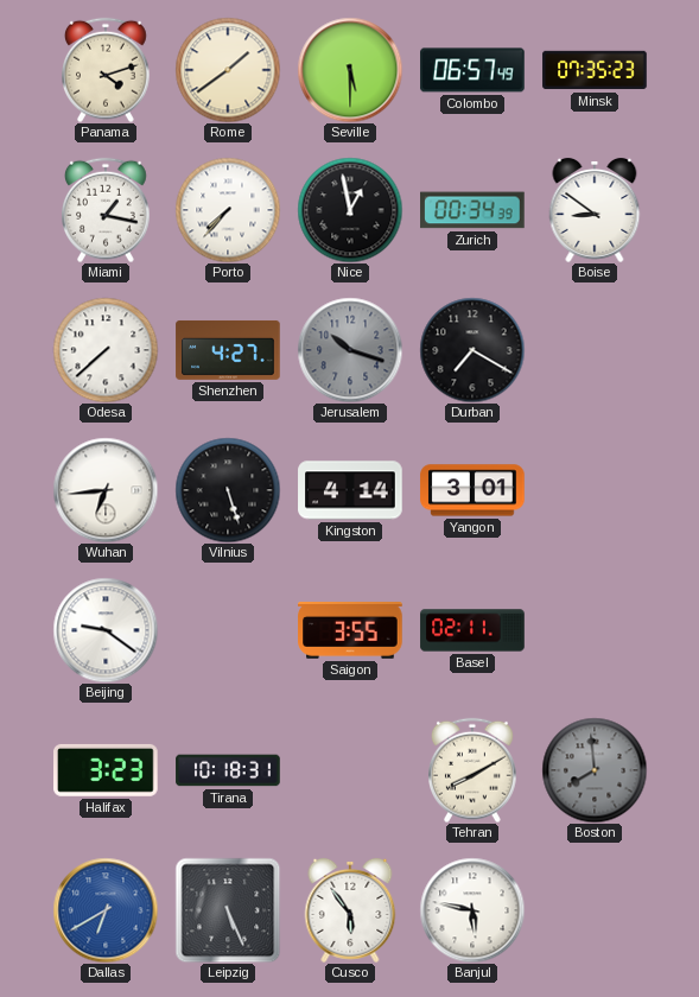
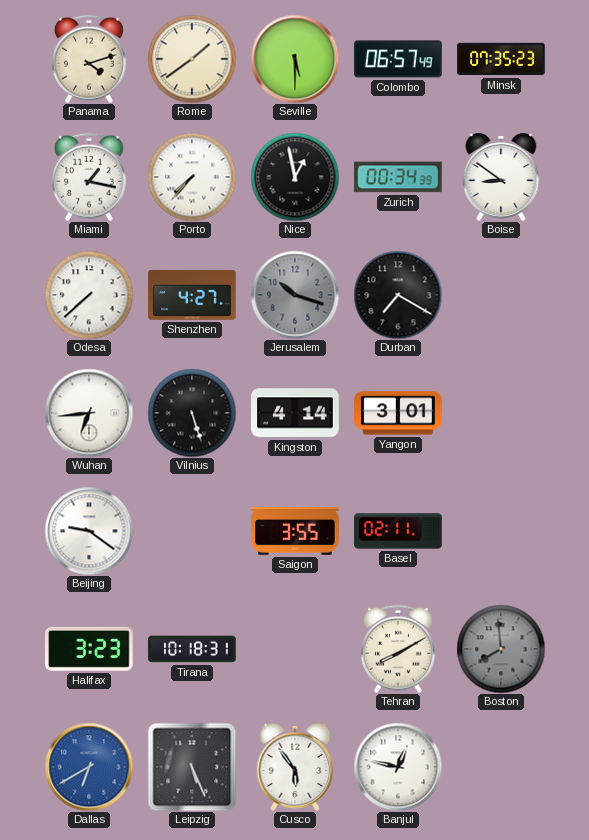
Banjul: 5:47 -> 12:47
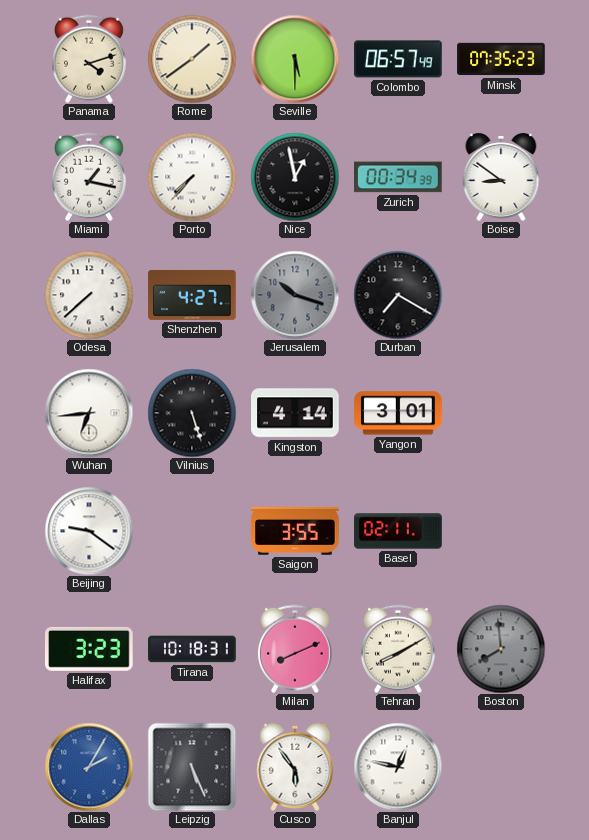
Milan: none -> 8:11
Dallas: 6:40 -> 2:05
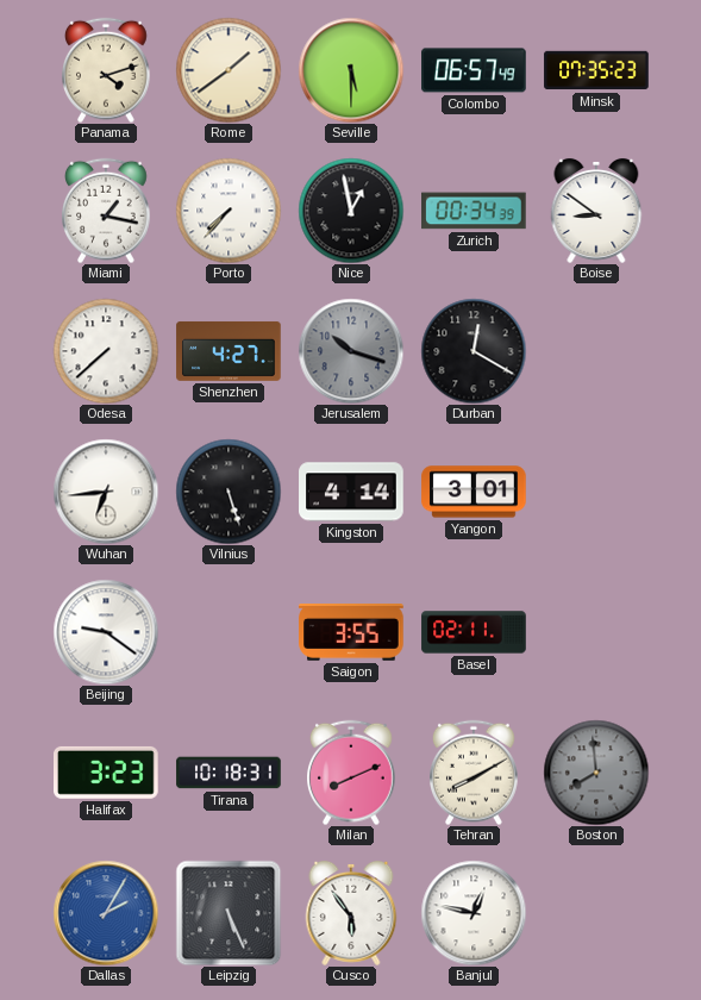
Durban: 7:20 -> 12:20
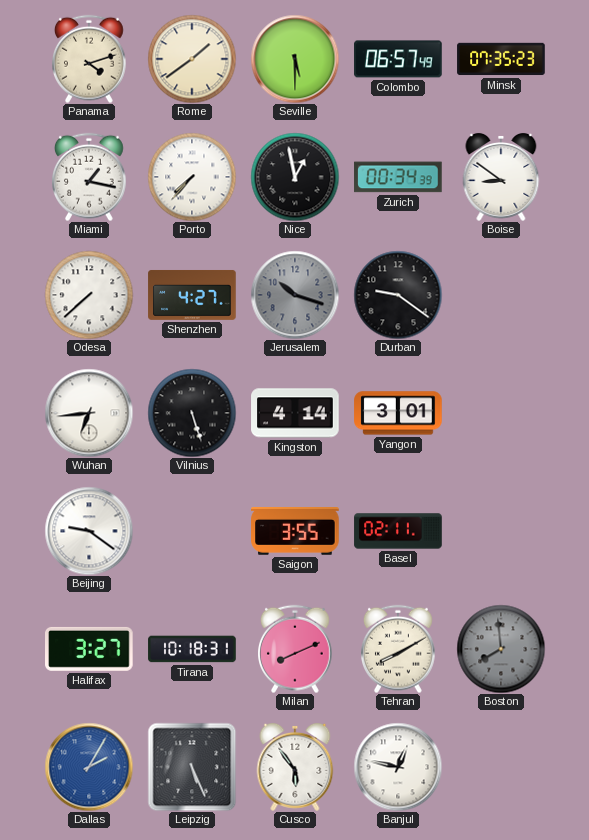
Durban: 12:20 -> 9:21
Halifax: 3:23 -> 3:27
